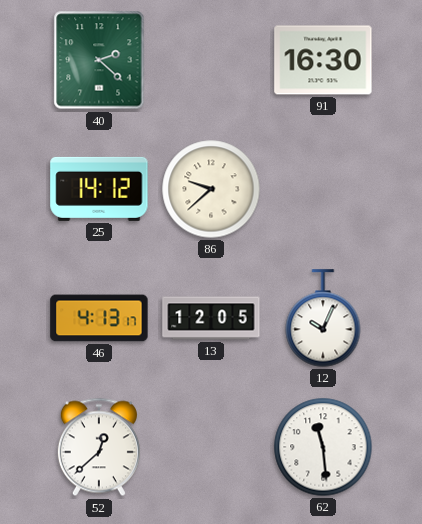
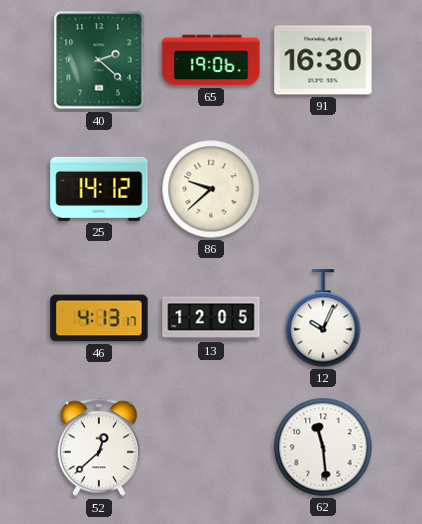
65: none -> 19:06
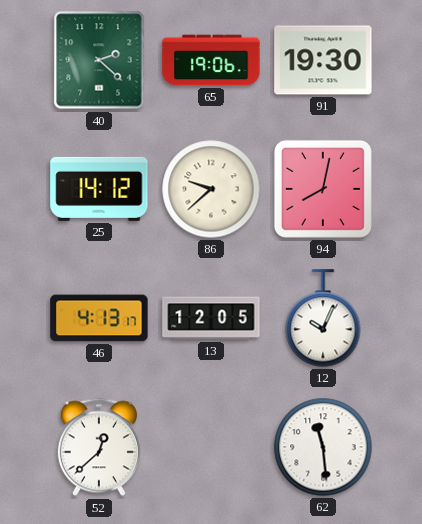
91: 16:30 -> 19:30
94: none -> 8:02
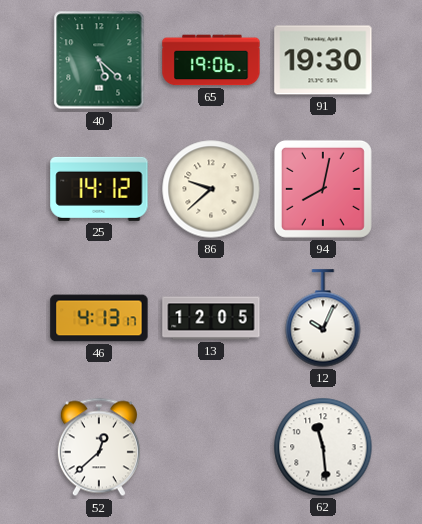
40: 2:22 -> 5:22
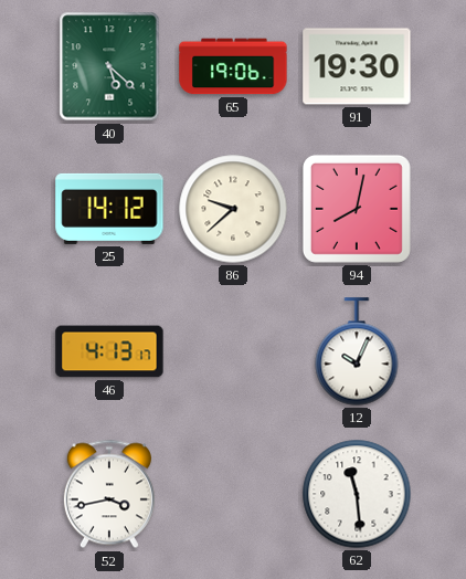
13: 12:05 -> none
52: 12:38 -> 3:43
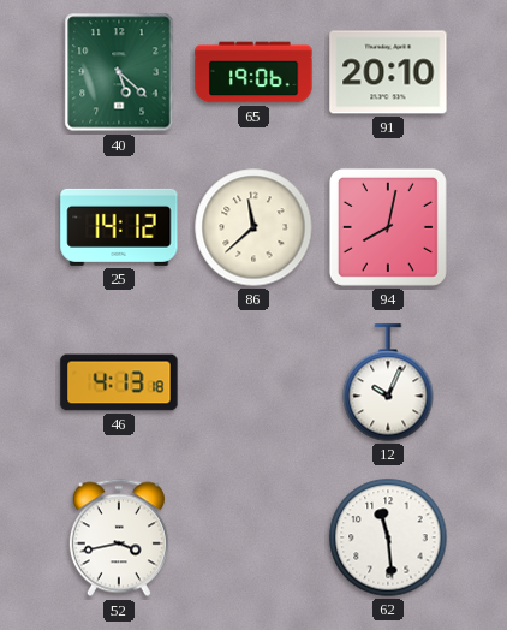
91: 19:30 -> 20:10
86: 9:38 -> 11:38
46: 4:13:17 -> 4:13:18
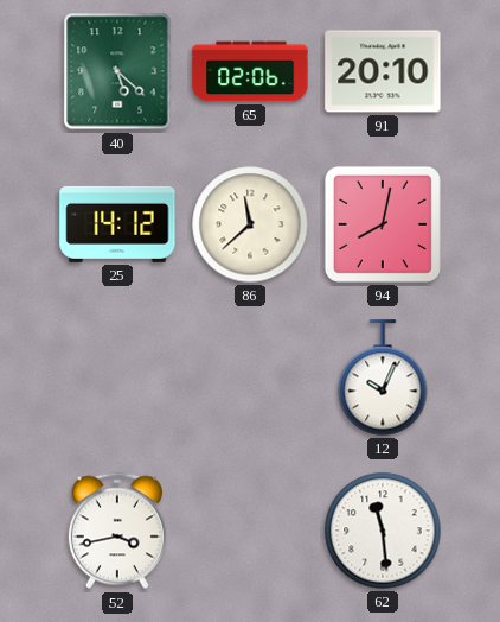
65: 19:06 -> 02:06
46: 4:13 -> none
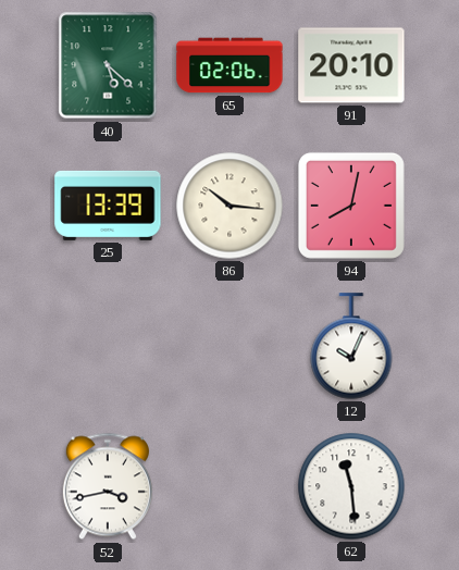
25: 14:12 -> 13:39
86: 11:38 -> 10:16
